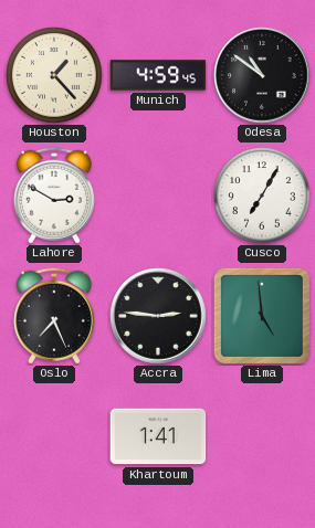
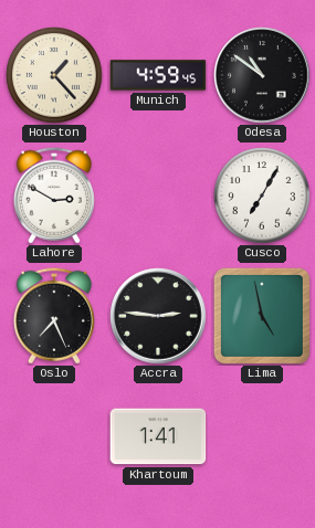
Lima: 4:59 -> 4:58
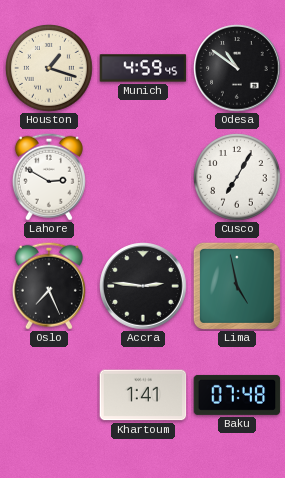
Houston: 1:23 -> 1:18
Baku: none -> 07:48
